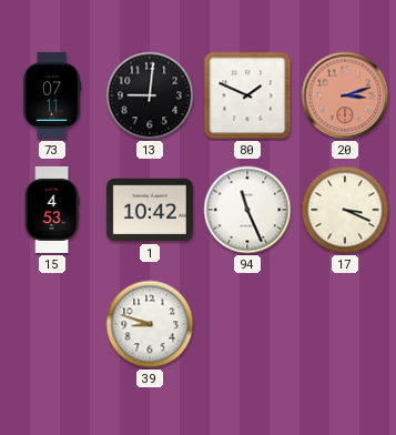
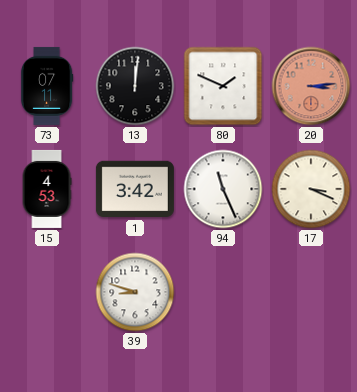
13: 9:01 -> 12:01
20: 3:12 -> 3:14
1: 10:42 -> 3:42
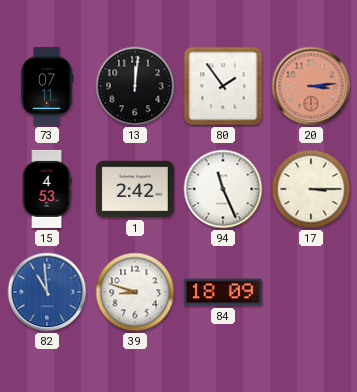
80: 1:49 -> 1:54
1: 3:42 -> 2:42
17: 3:19 -> 3:15
82: none -> 10:59
84: none -> 18:09
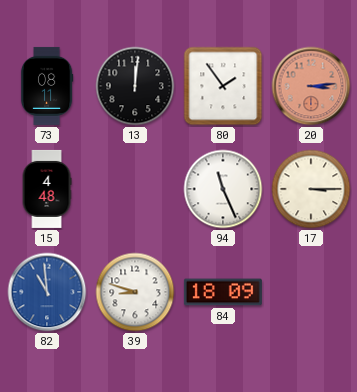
73: 07:11 -> 08:11
15: 4:53 -> 4:48
1: 2:42 -> none
